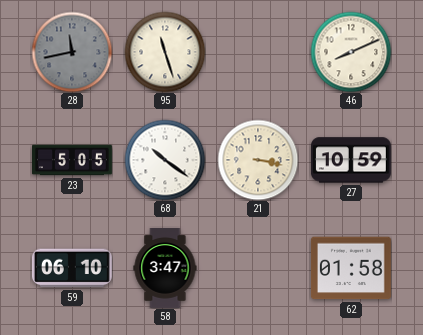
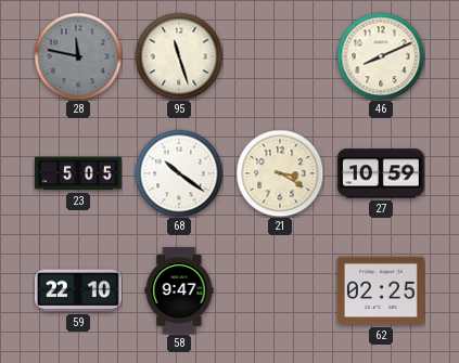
28: 11:43 -> 11:47
21: 3:17 -> 3:20
59: 06:10 -> 22:10
58: 3:47 -> 9:47
62: 01:58 -> 02:25
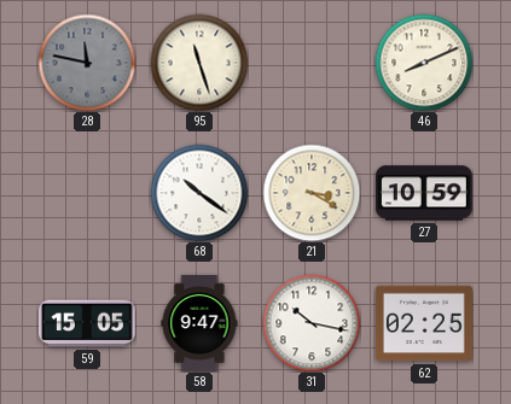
23: 5:05 -> none
59: 22:10 -> 15:05
31: none -> 10:17
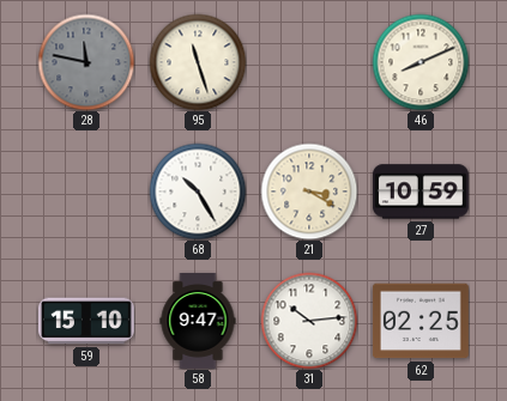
68: 10:21 -> 10:25
59: 15:05 -> 15:10
31: 10:17 -> 10:14
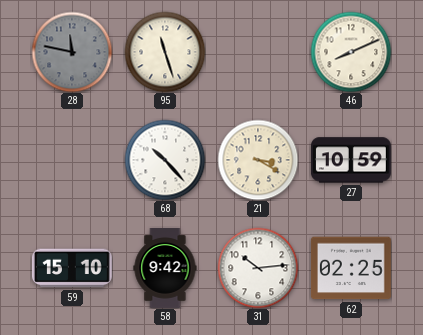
68: 10:25 -> 10:23
58: 9:47 -> 9:42
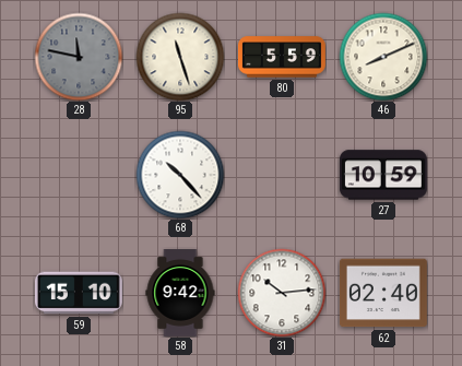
80: none -> 5:59
21: 3:20 -> none
62: 02:25 -> 02:40
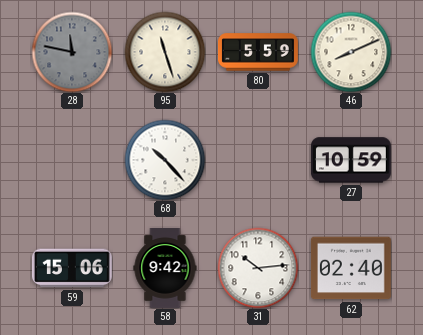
59: 15:10 -> 15:06
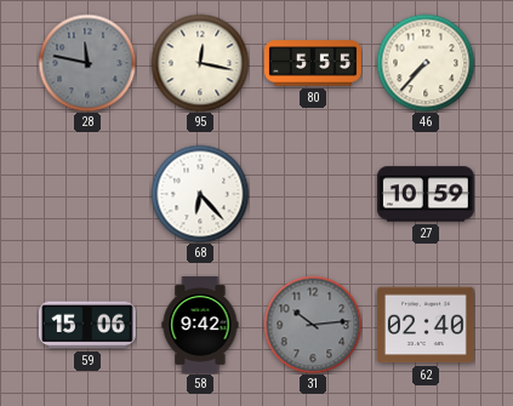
95: 11:27 -> 12:17
80: 5:59 -> 5:55
46: 8:11 -> 7:37
68: 10:23 -> 6:23
31 dial: white -> grey
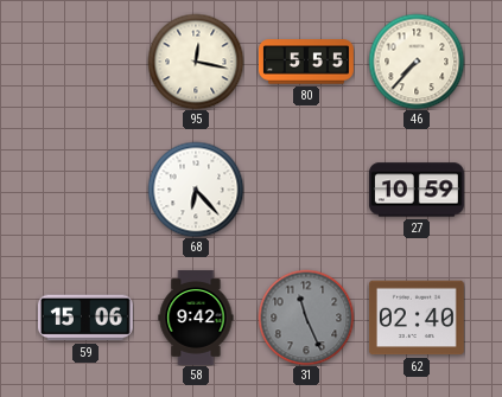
28: 11:47 -> none
31: 10:14 -> 11:26
